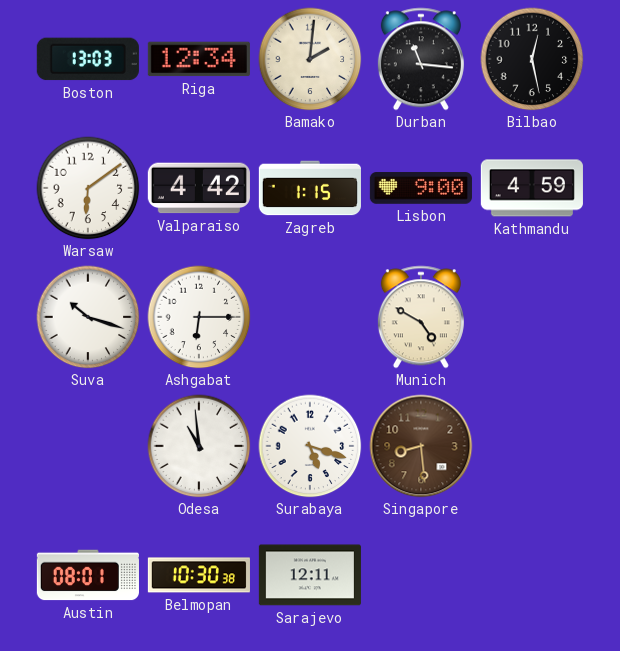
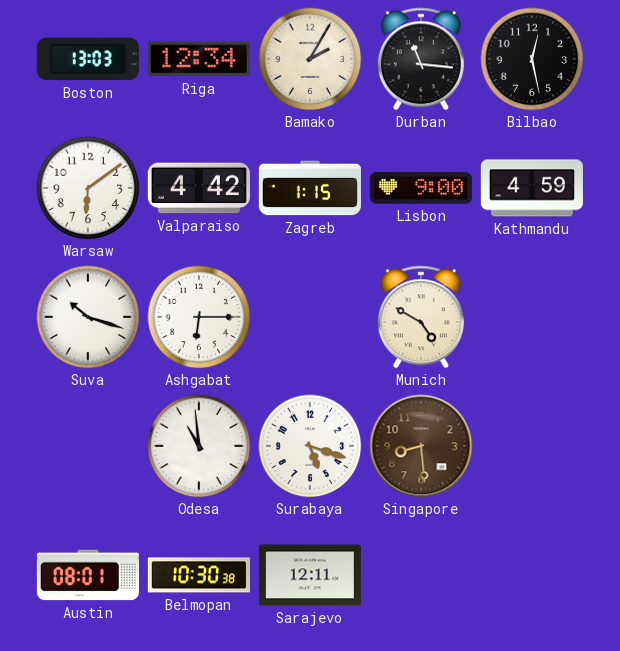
Bamako: 2:01 -> 2:05
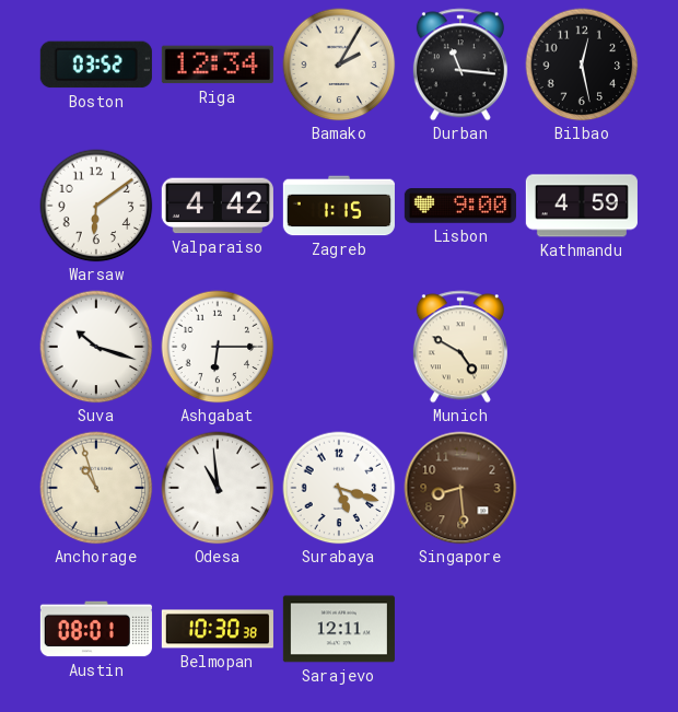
Boston: 13:03 -> 03:52
Anchorage: none -> 10:57
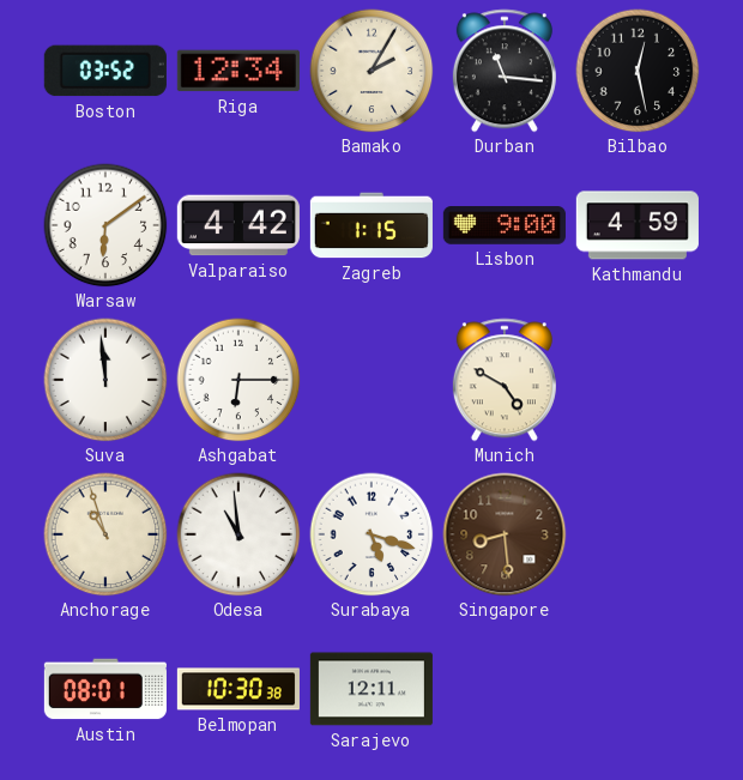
Suva: 10:18 -> 11:59
